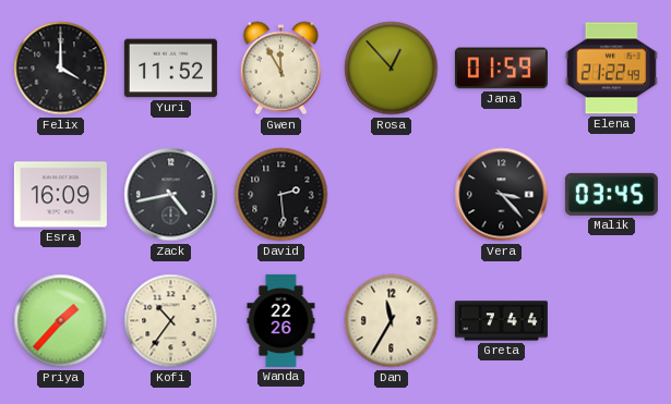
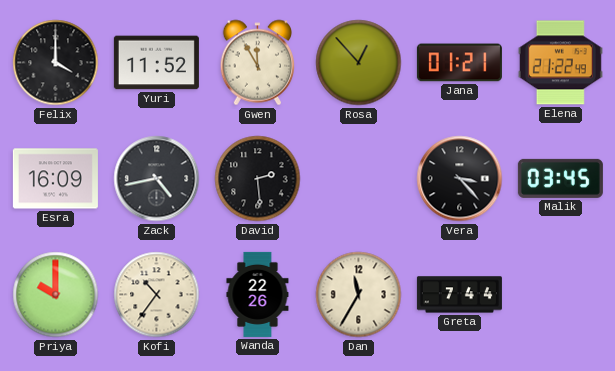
Jana: 01:59 -> 01:21
Priya: 1:37 -> 10:00
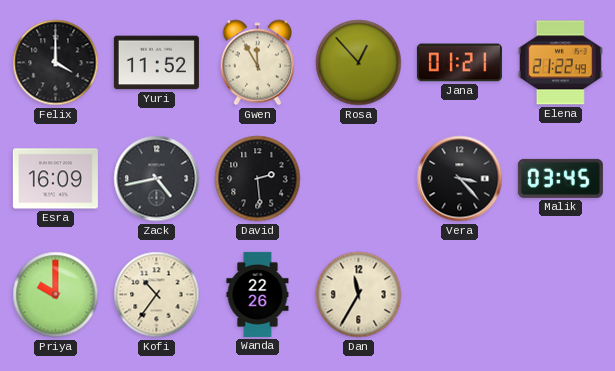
Greta: 7:44 -> none
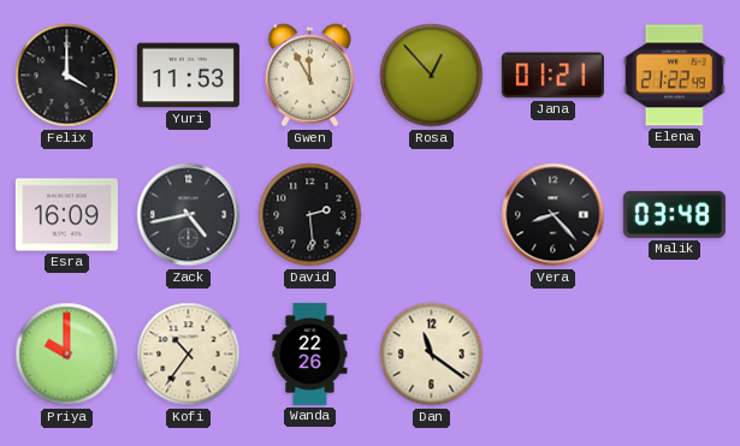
Yuri: 11:52 -> 11:53
Vera: 3:23 -> 8:23
Malik: 03:45 -> 03:48
Dan: 11:35 -> 11:21
